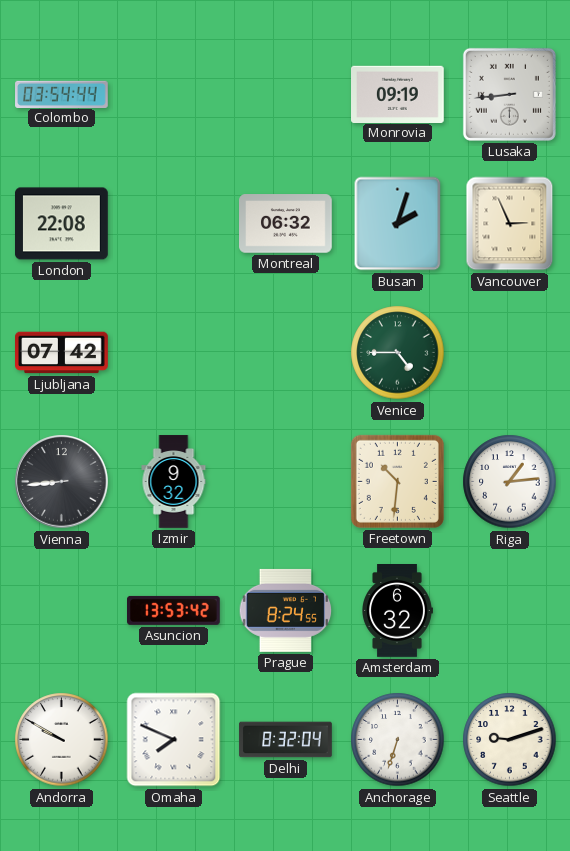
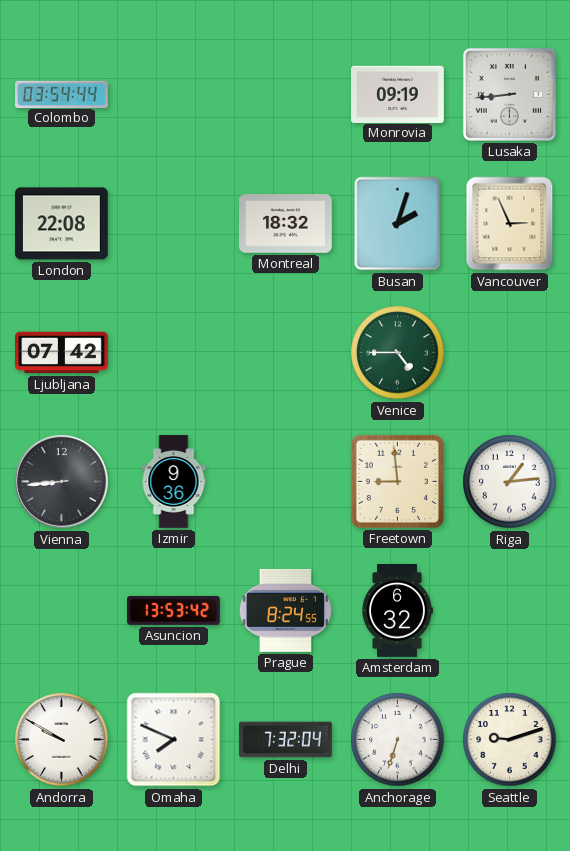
Montreal: 06:32 -> 18:32
Izmir: 9:32 -> 9:36
Freetown: 10:31 -> 8:59
Delhi: 8:32 -> 7:32
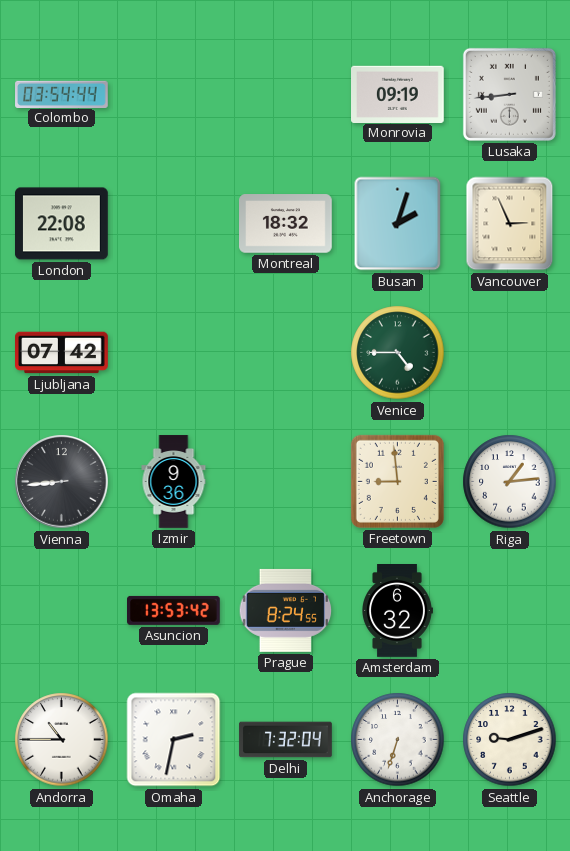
Andorra: 9:50 -> 10:45
Omaha: 7:49 -> 2:32
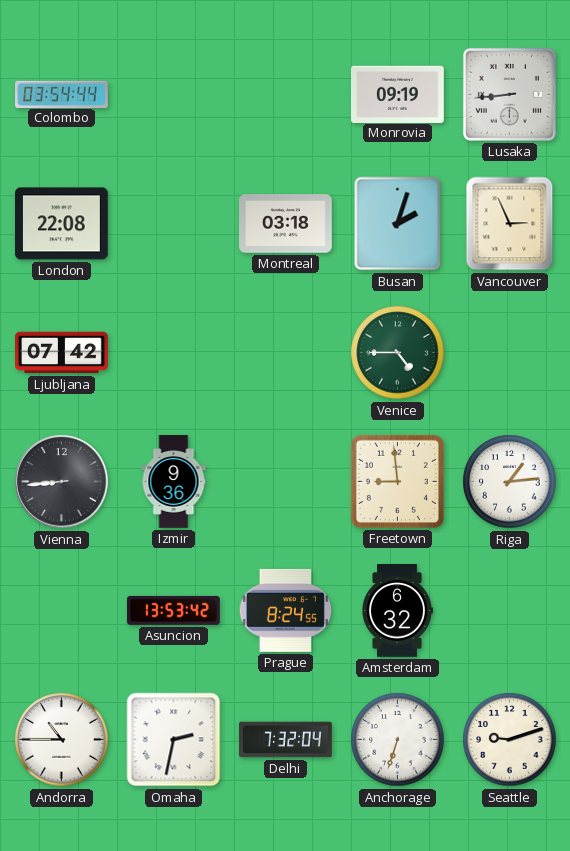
Montreal: 18:32 -> 03:18
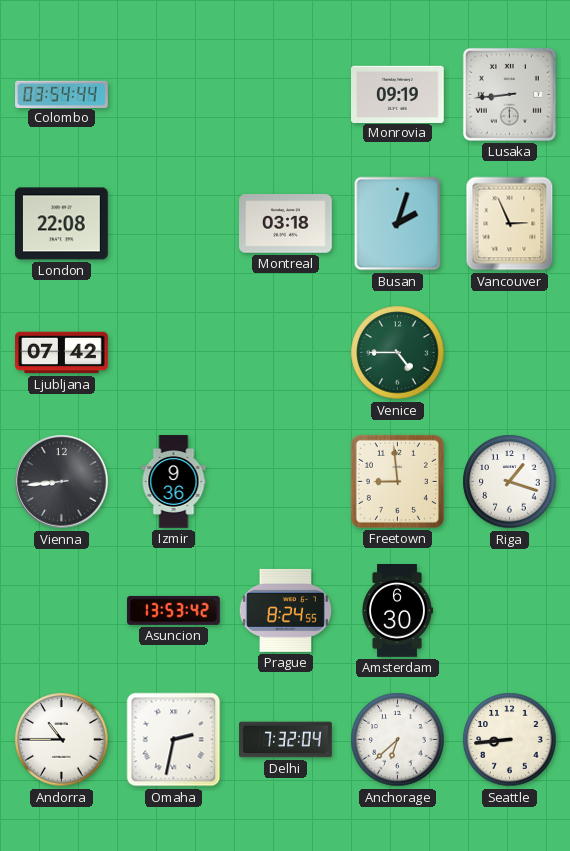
Riga: 1:14 -> 1:18
Amsterdam: 6:32 -> 6:30
Anchorage: 6:33 -> 6:38
Seattle: 9:12 -> 8:44
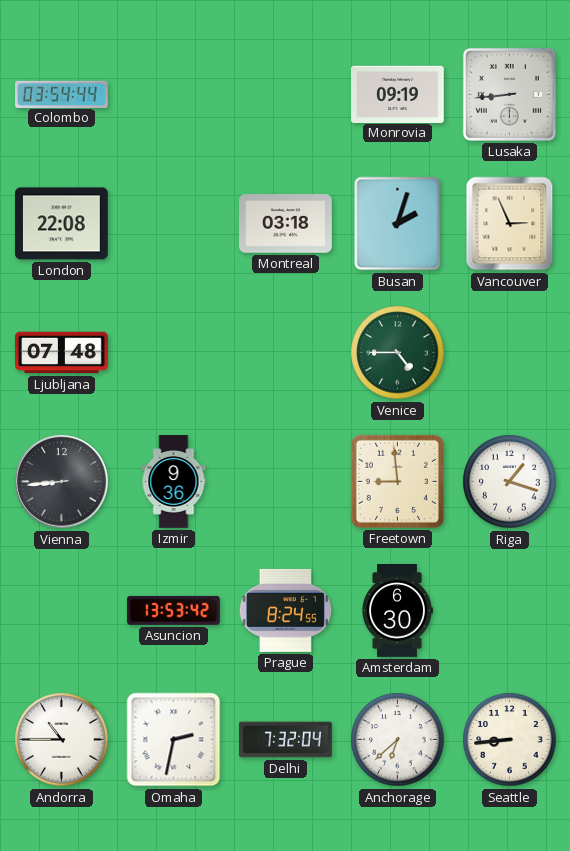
Ljubljana: 07:42 -> 07:48
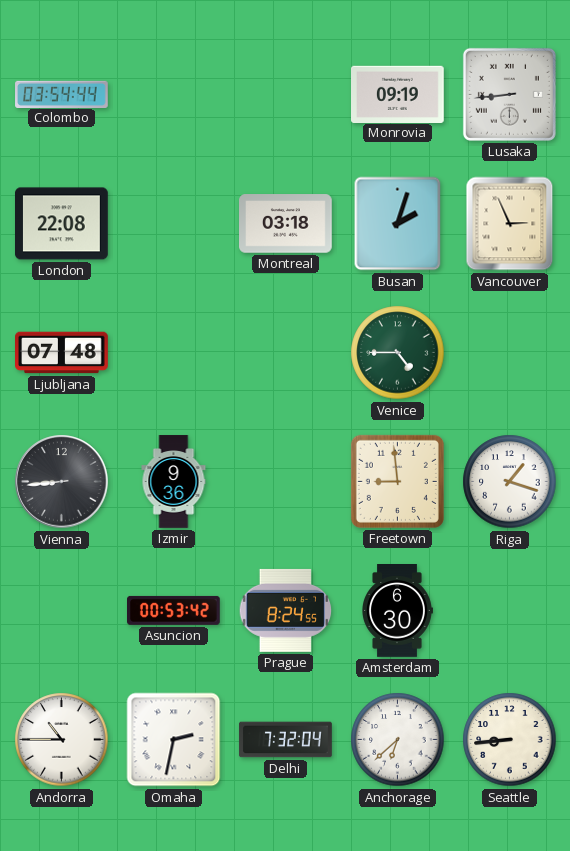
Asuncion: 13:53 -> 00:53
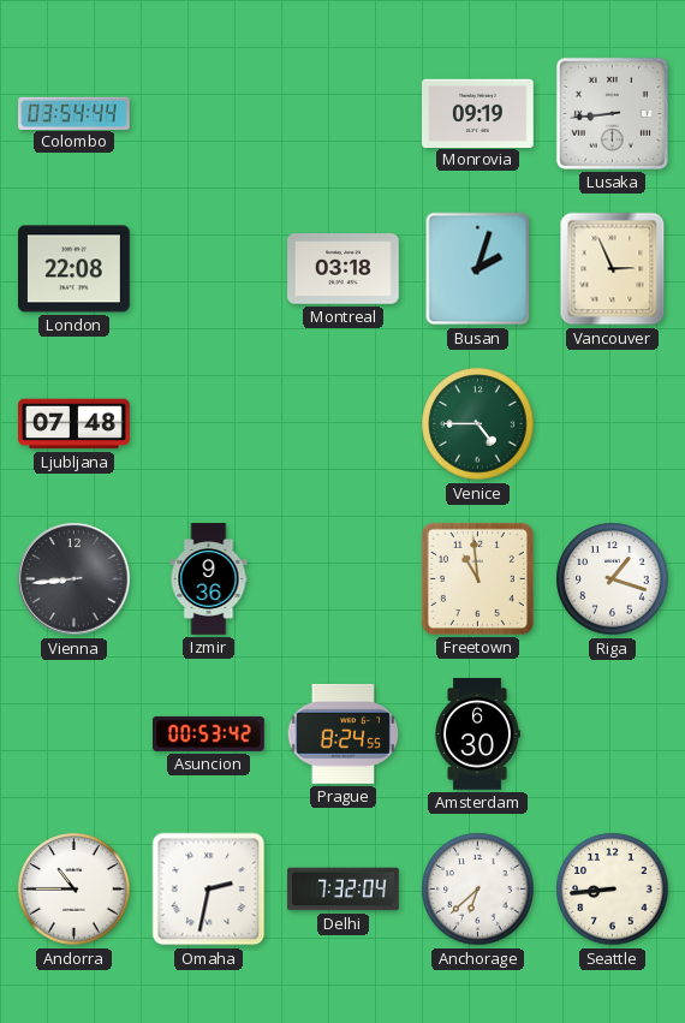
Freetown: 8:59 -> 10:59
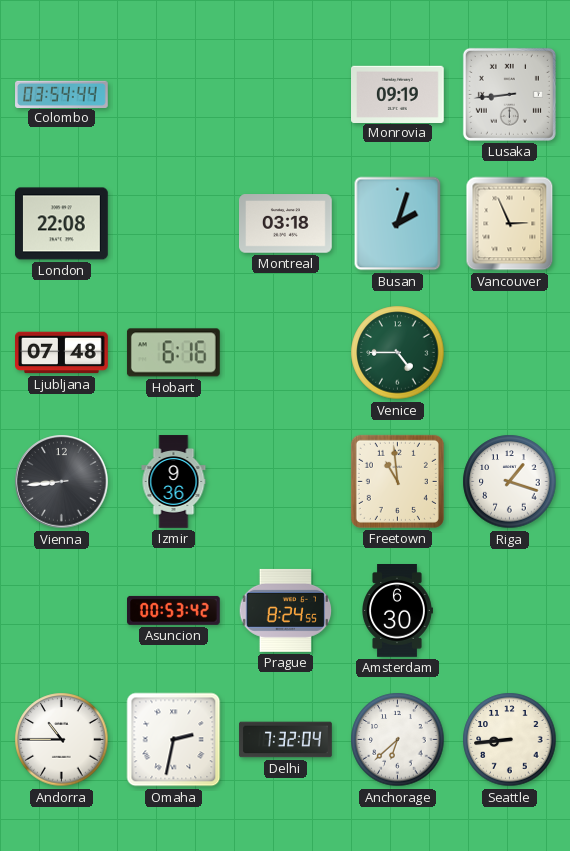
Hobart: none -> 6:16
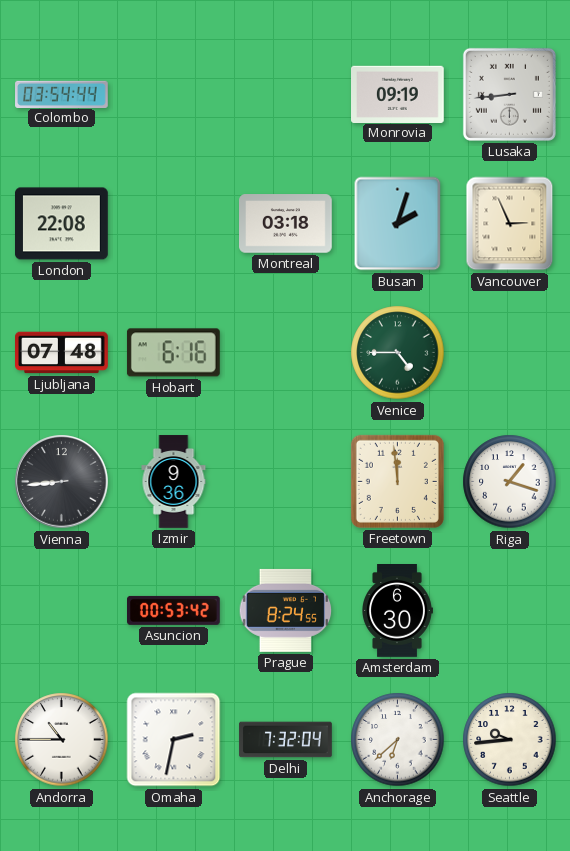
Freetown: 10:59 -> 11:59
Seattle: 8:44 -> 9:44
